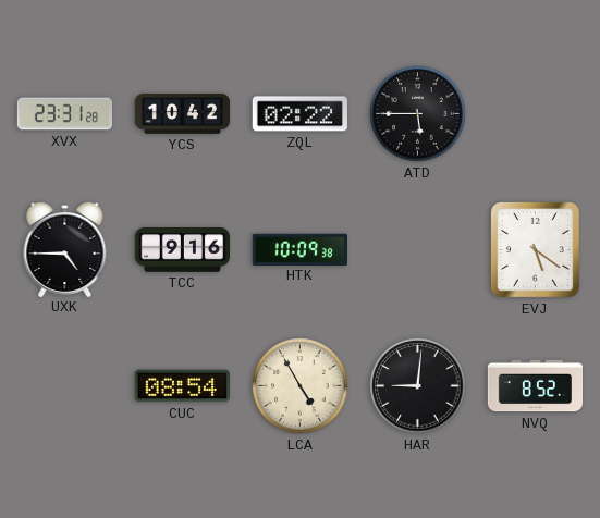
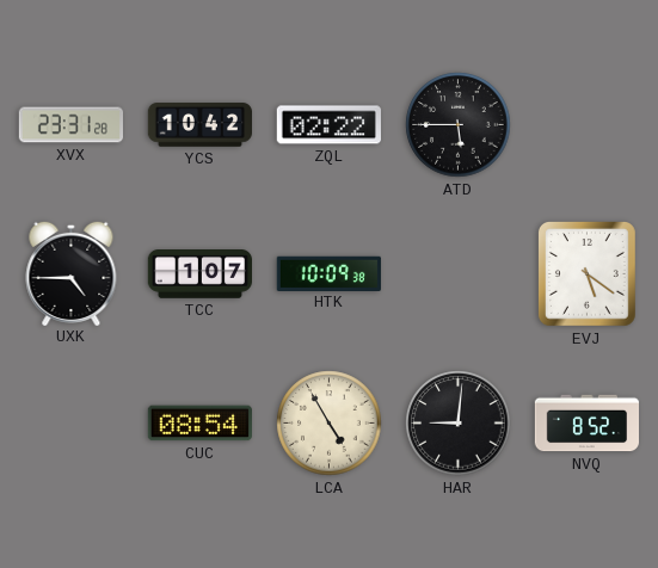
TCC: 9:16 -> 1:07
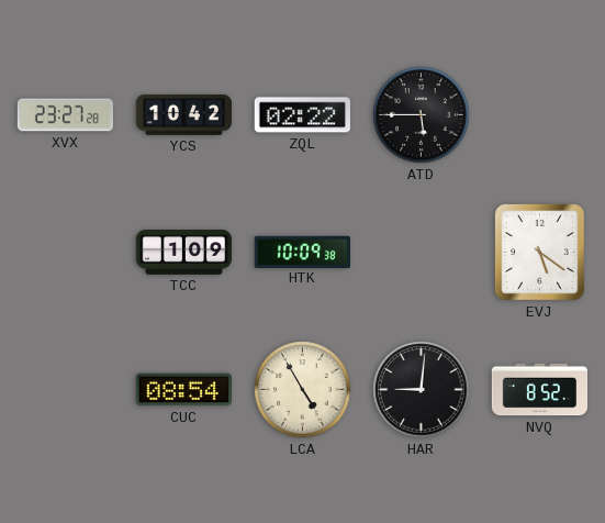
XVX: 23:31 -> 23:27
UXK: 4:45 -> none
TCC: 1:07 -> 1:09
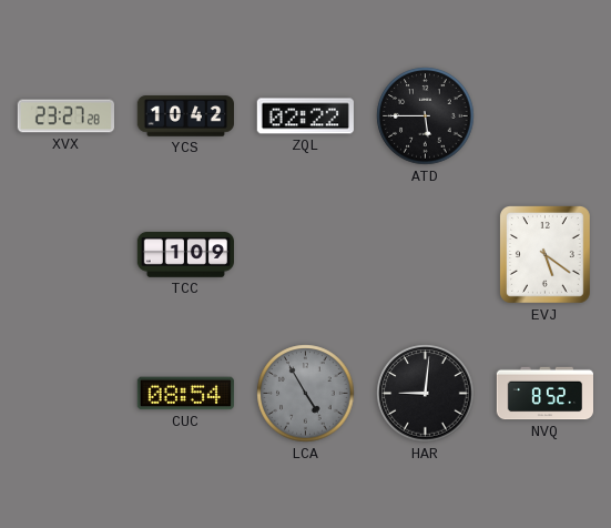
HTK: 10:09 -> none
LCA dial: cream -> grey
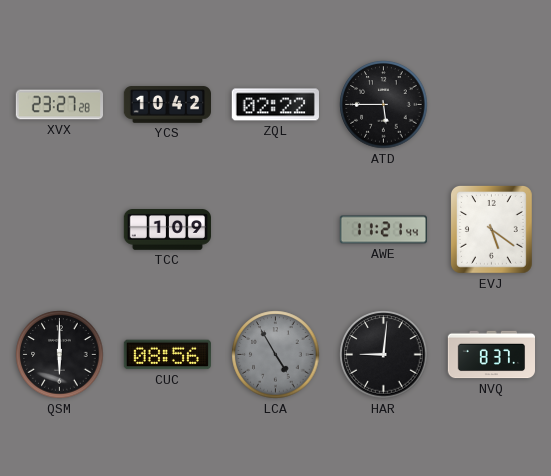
AWE: none -> 11:21
QSM: none -> 6:00
CUC: 08:54 -> 08:56
NVQ: 8:52 -> 8:37
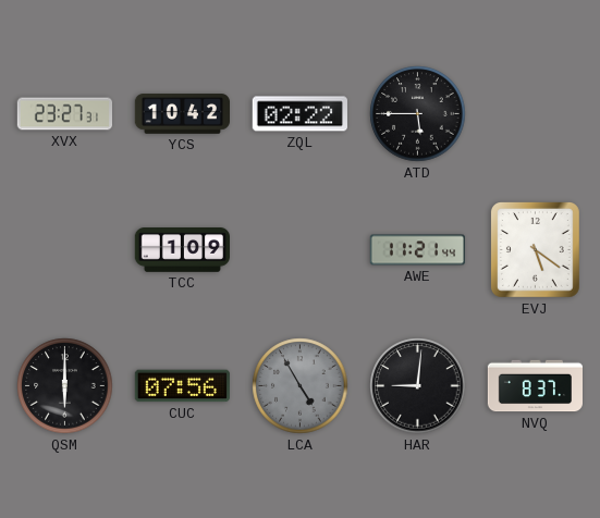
XVX: 23:27:28 -> 23:27:31
CUC: 08:56 -> 07:56
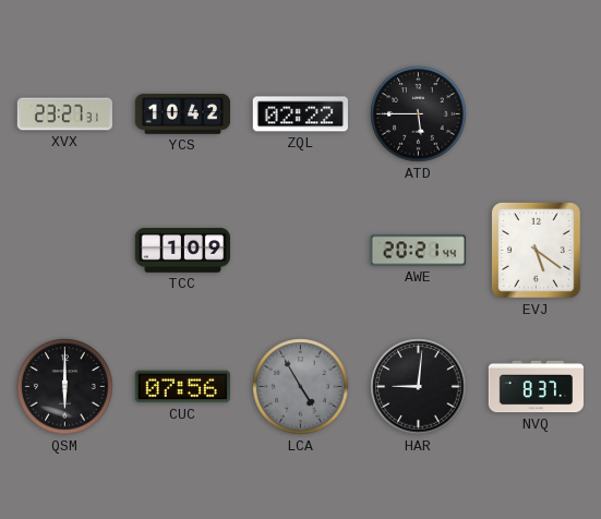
AWE: 11:21 -> 20:21
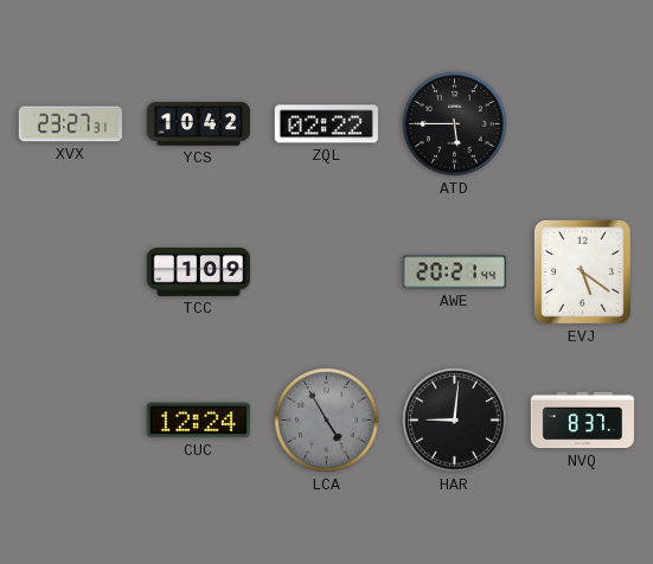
QSM: 6:00 -> none
CUC: 07:56 -> 12:24
